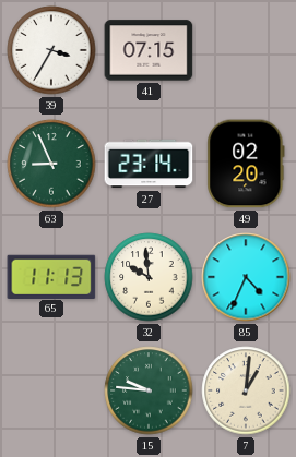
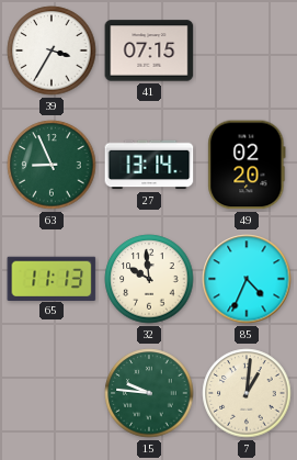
27: 23:14 -> 13:14
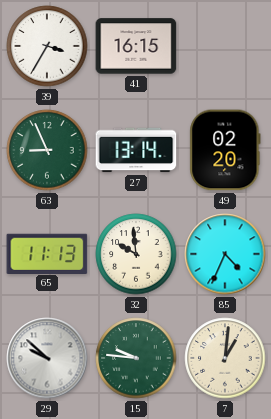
41: 07:15 -> 16:15
29: none -> 9:52
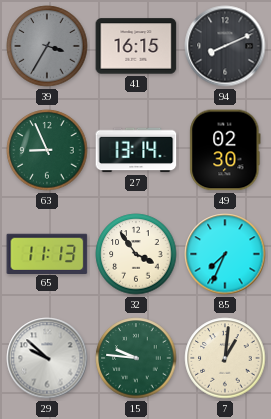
39 dial: white -> grey
94: none -> 8:11
49: 02:20 -> 02:30
32: 9:59 -> 3:54
85: 4:34 -> 7:34
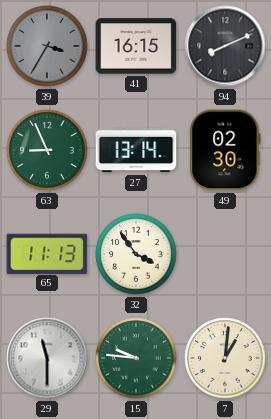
85: 7:34 -> none
29: 9:52 -> 11:30
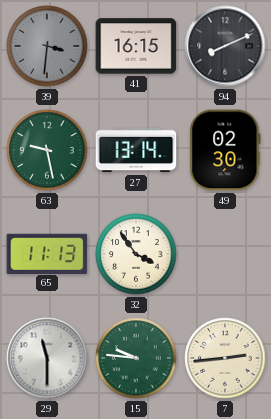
39: 3:35 -> 3:31
63: 8:56 -> 9:28
7: 1:01 -> 2:44
